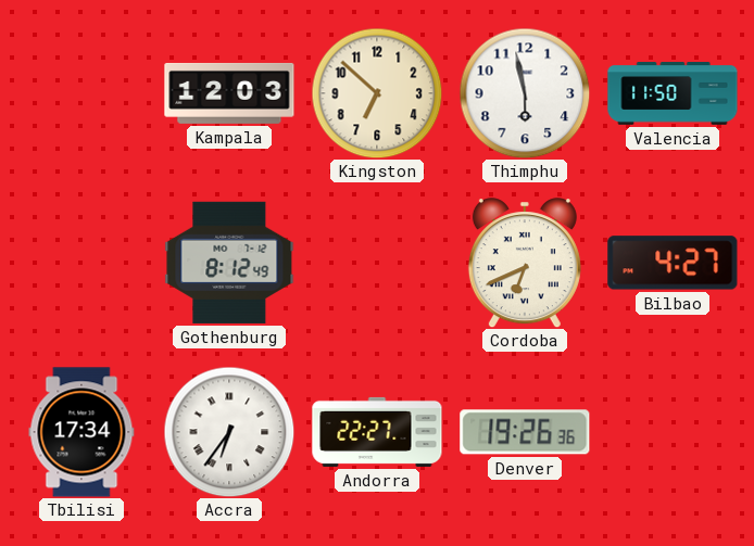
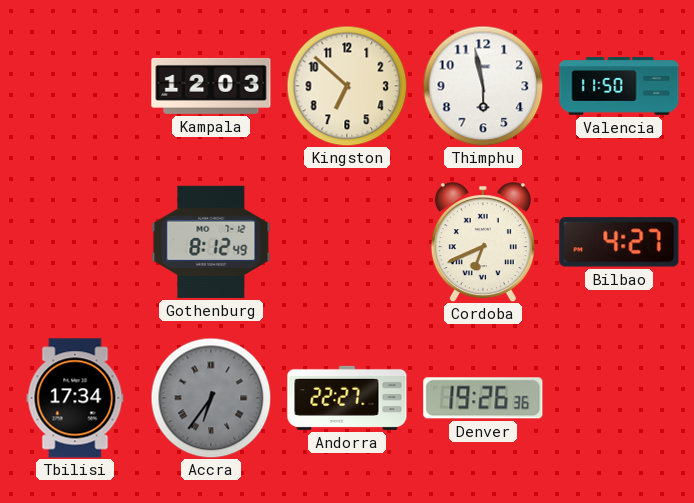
Accra dial: white -> grey
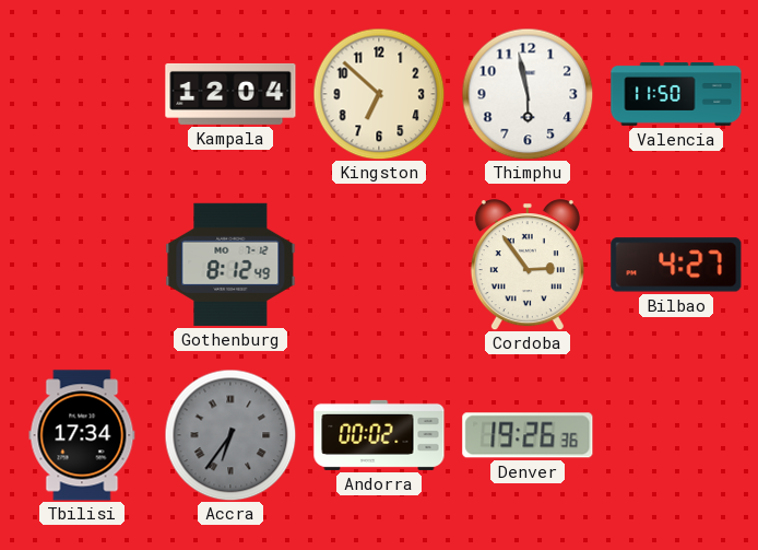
Kampala: 12:03 -> 12:04
Cordoba: 6:41 -> 2:54
Andorra: 22:27 -> 00:02
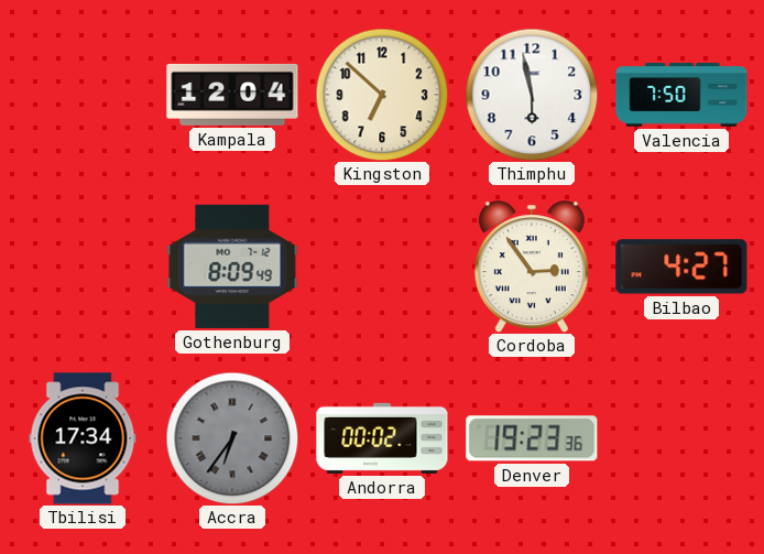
Valencia: 11:50 -> 7:50
Gothenburg: 8:12 -> 8:09
Denver: 19:26 -> 19:23
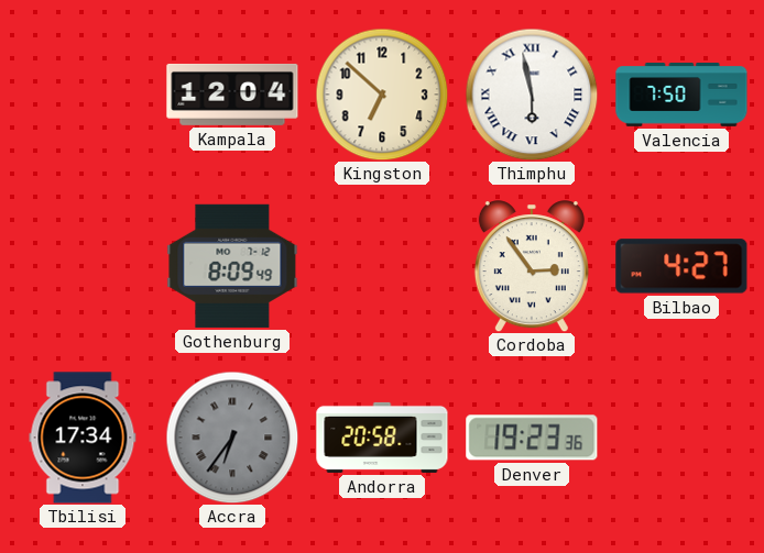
Thimphu numerals: Arabic -> Roman
Andorra: 00:02 -> 20:58
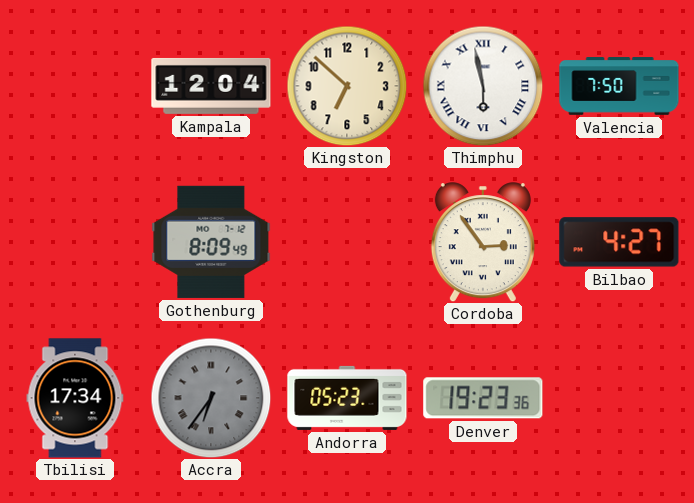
Andorra: 20:58 -> 05:23
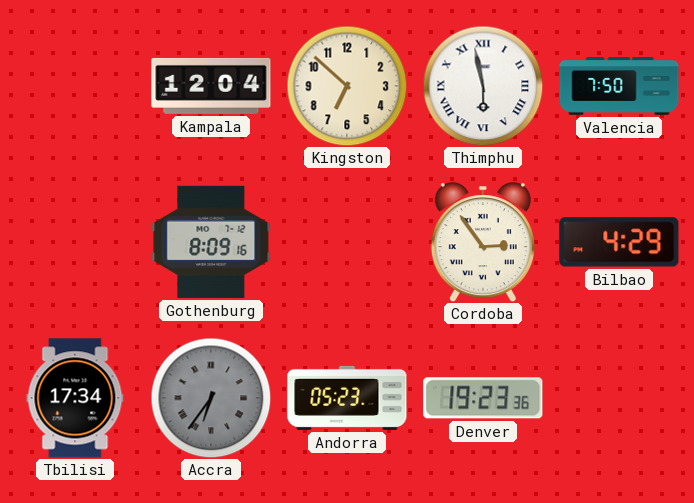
Gothenburg: 8:09:49 -> 8:09:16
Bilbao: 4:27 -> 4:29
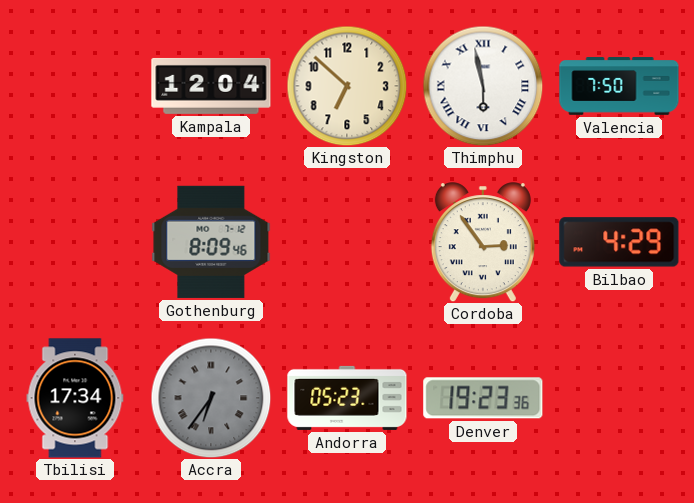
Gothenburg: 8:09:16 -> 8:09:46
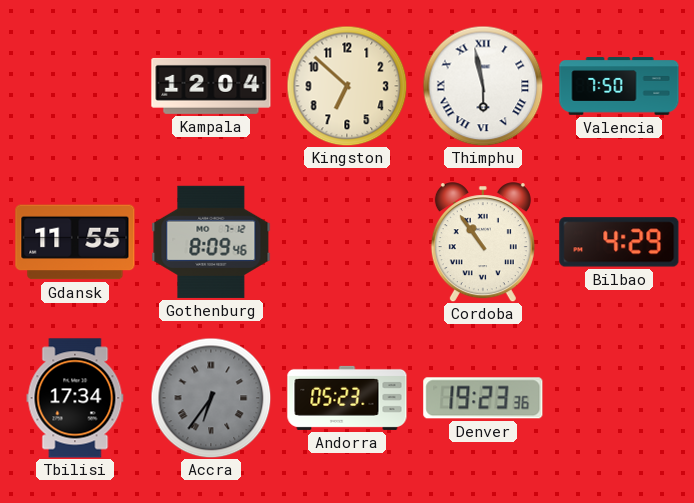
Gdansk: none -> 11:55
Cordoba: 2:54 -> 10:54
